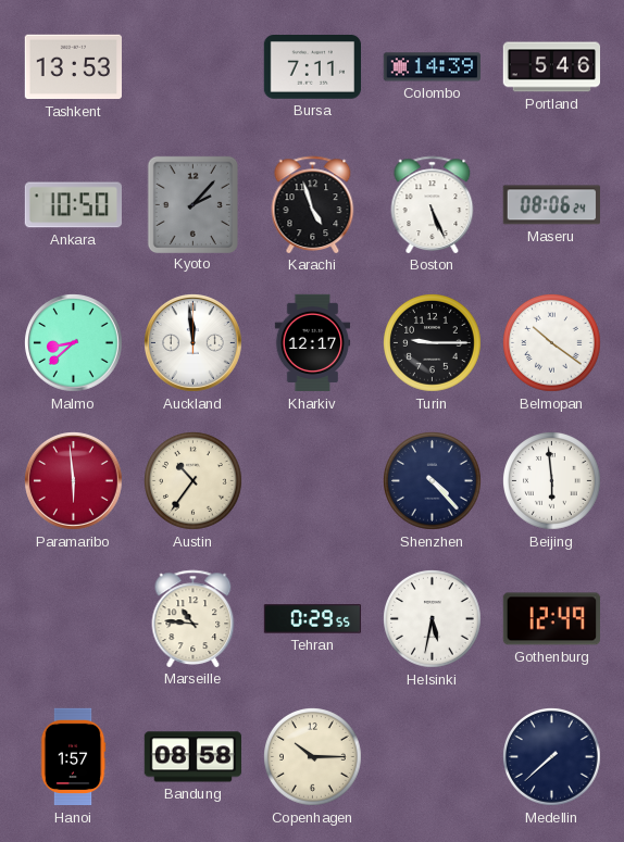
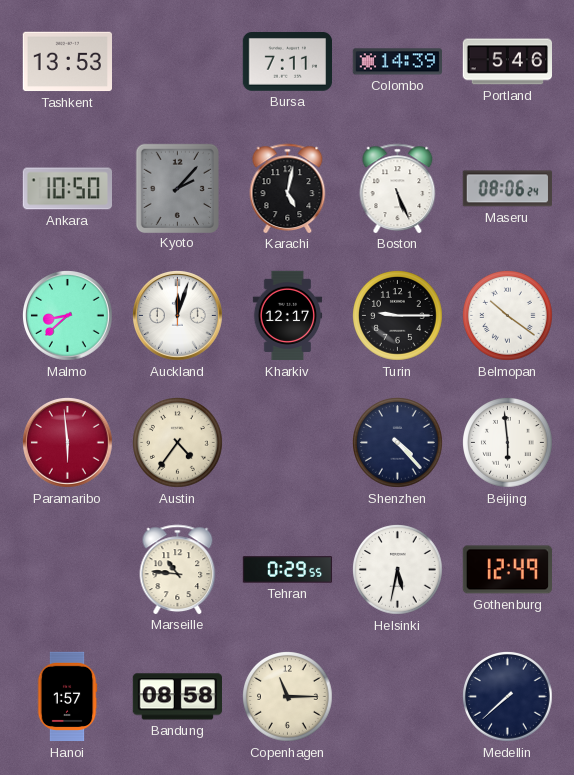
Karachi: 4:57 -> 5:02
Auckland: 11:59 -> 12:03
Austin: 10:36 -> 4:36
Copenhagen: 10:15 -> 11:15
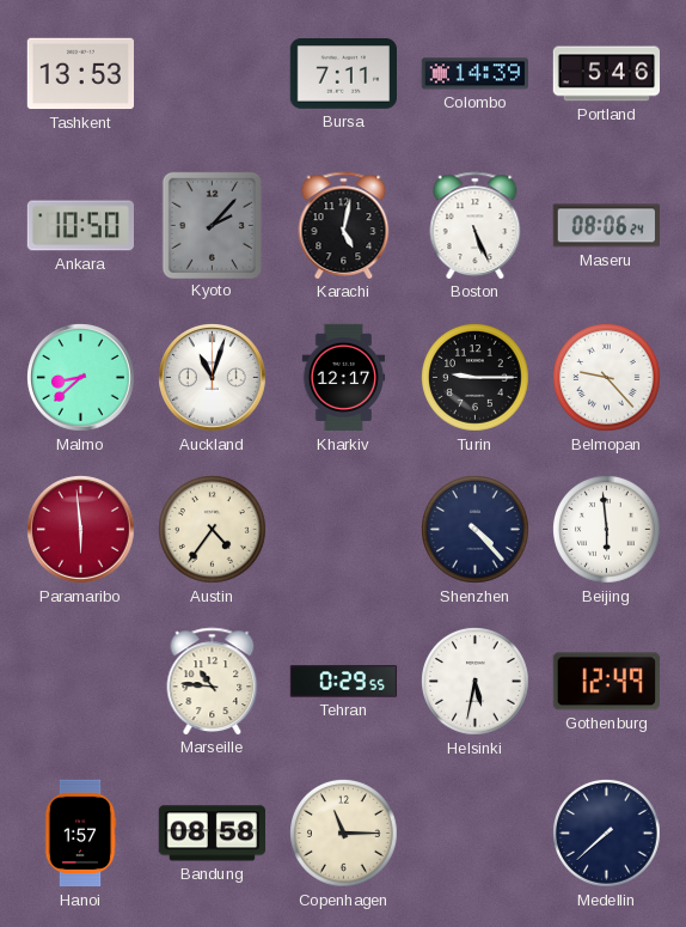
Auckland: 12:03 -> 11:03
Belmopan: 10:21 -> 9:23
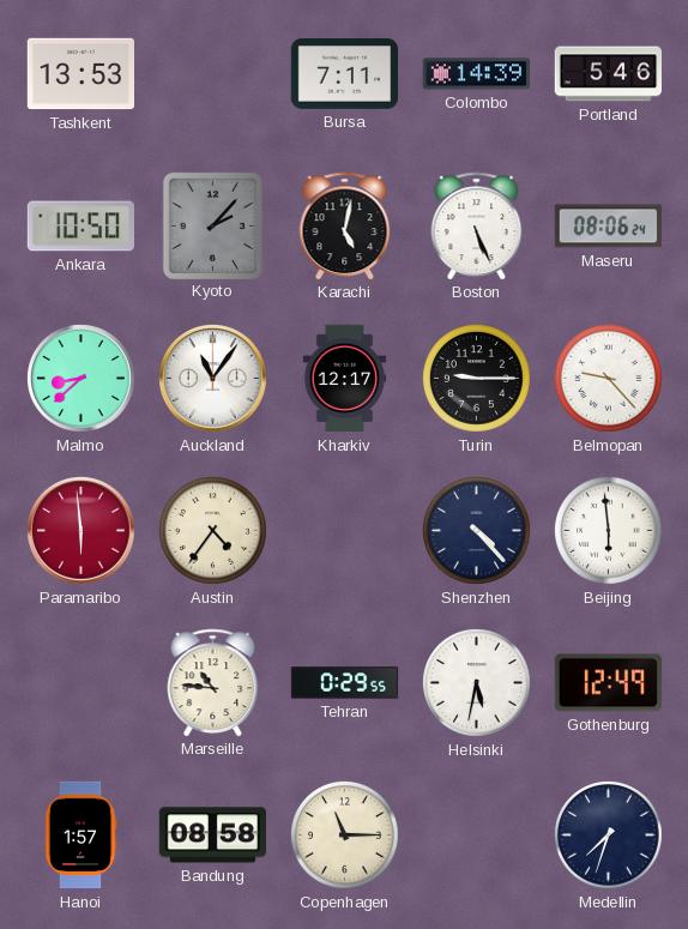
Auckland: 11:03 -> 11:06
Medellin: 7:38 -> 7:33
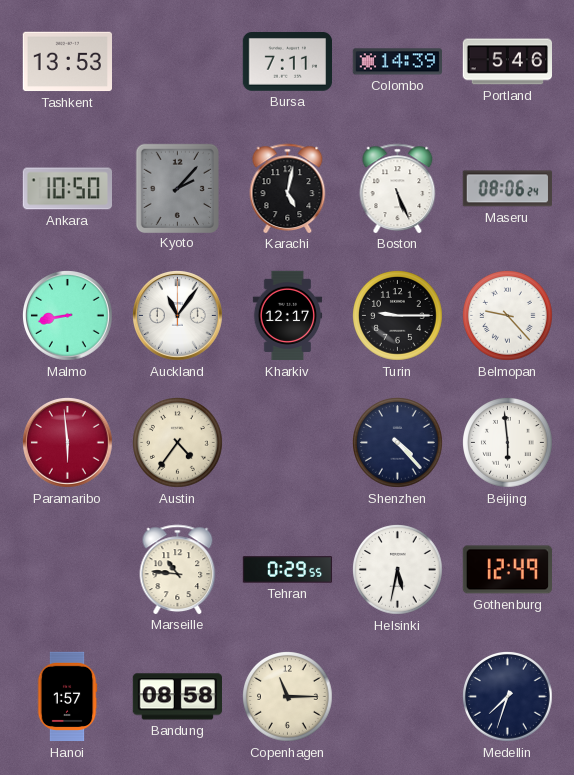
Malmo: 8:38 -> 8:43
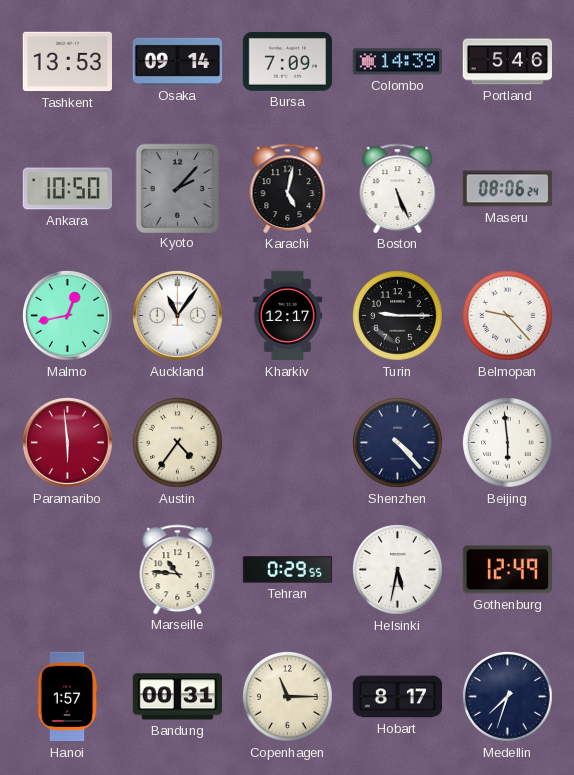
Osaka: none -> 09:14
Bursa: 7:11 -> 7:09
Malmo: 8:43 -> 12:43
Bandung: 08:58 -> 00:31
Hobart: none -> 8:17
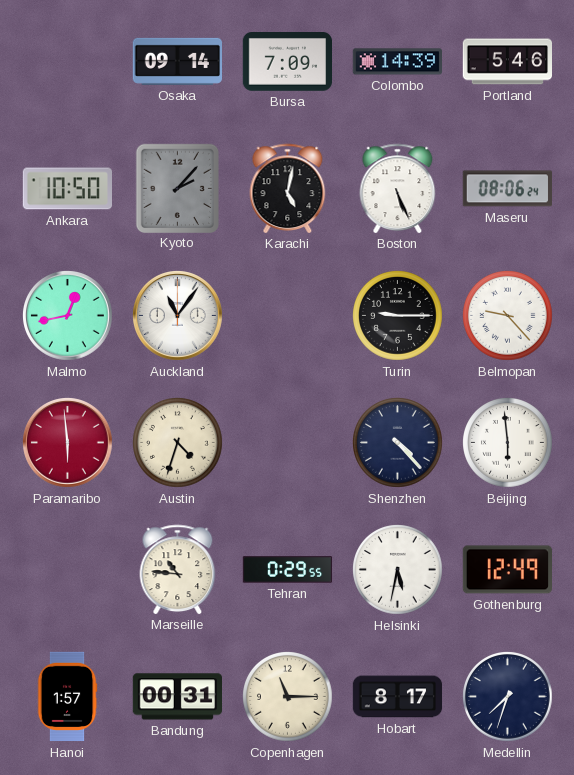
Tashkent: 13:53 -> none
Kharkiv: 12:17 -> none
Austin: 4:36 -> 4:33
